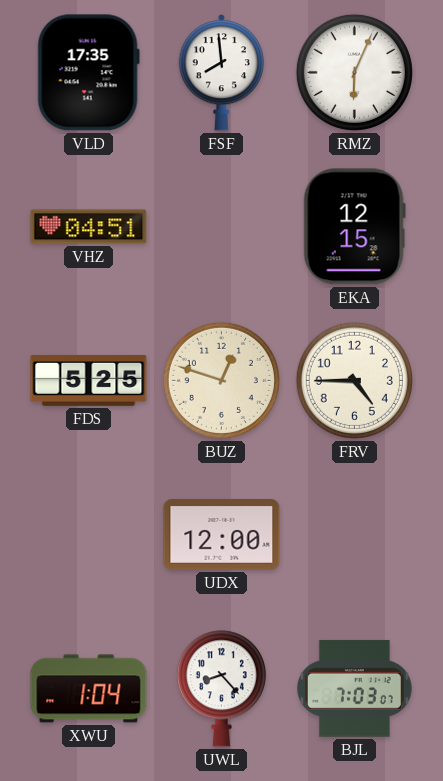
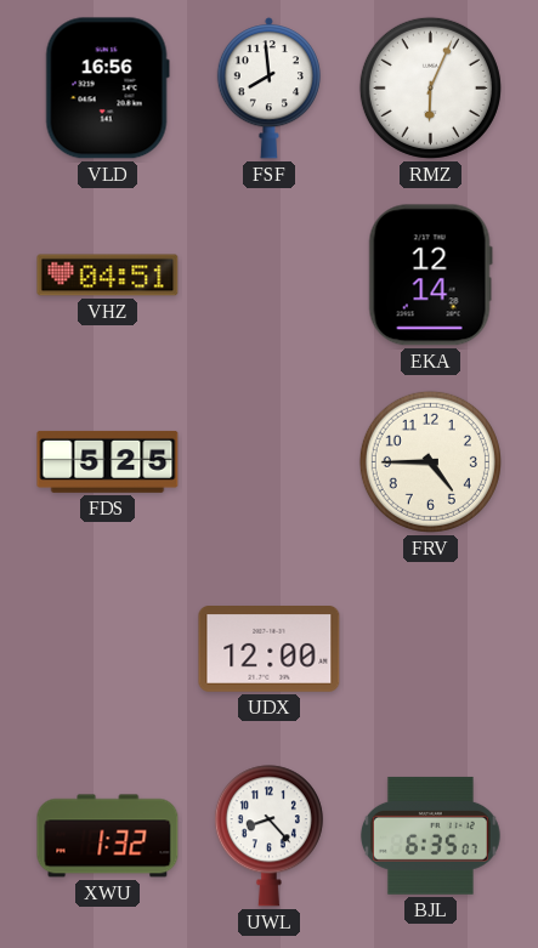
VLD: 17:35 -> 16:56
EKA: 12:15 -> 12:14
BUZ: 12:48 -> none
XWU: 1:04 -> 1:32
BJL: 7:03 -> 6:35
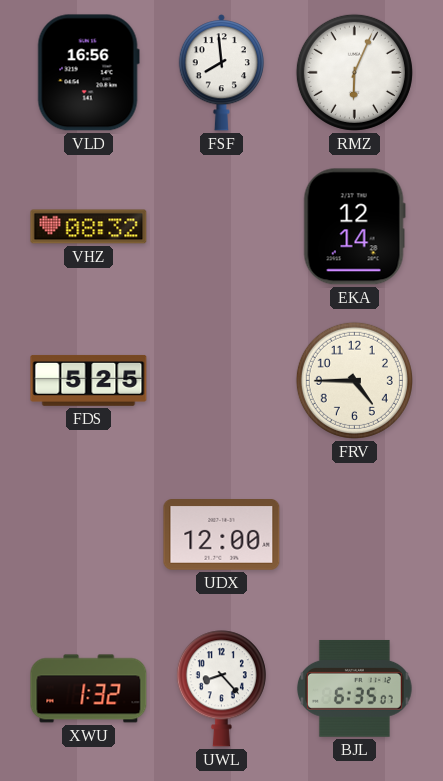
VHZ: 04:51 -> 08:32
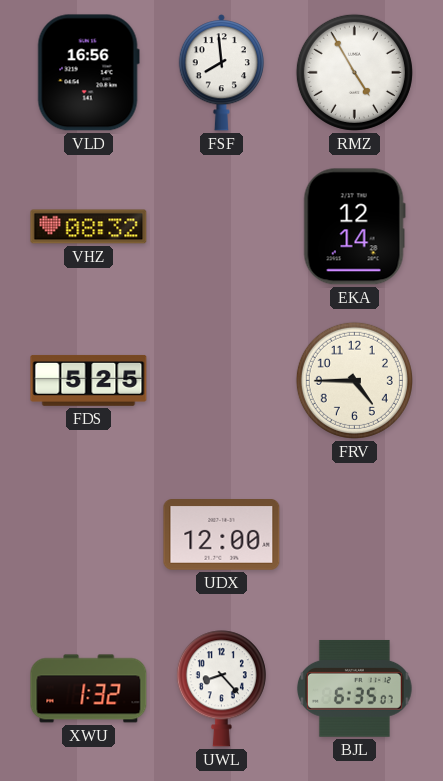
RMZ: 6:04 -> 4:55
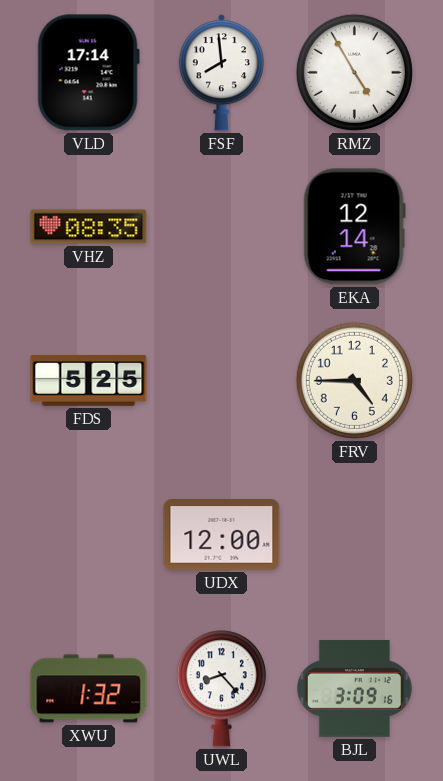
VLD: 16:56 -> 17:14
VHZ: 08:32 -> 08:35
BJL: 6:35 -> 3:09
